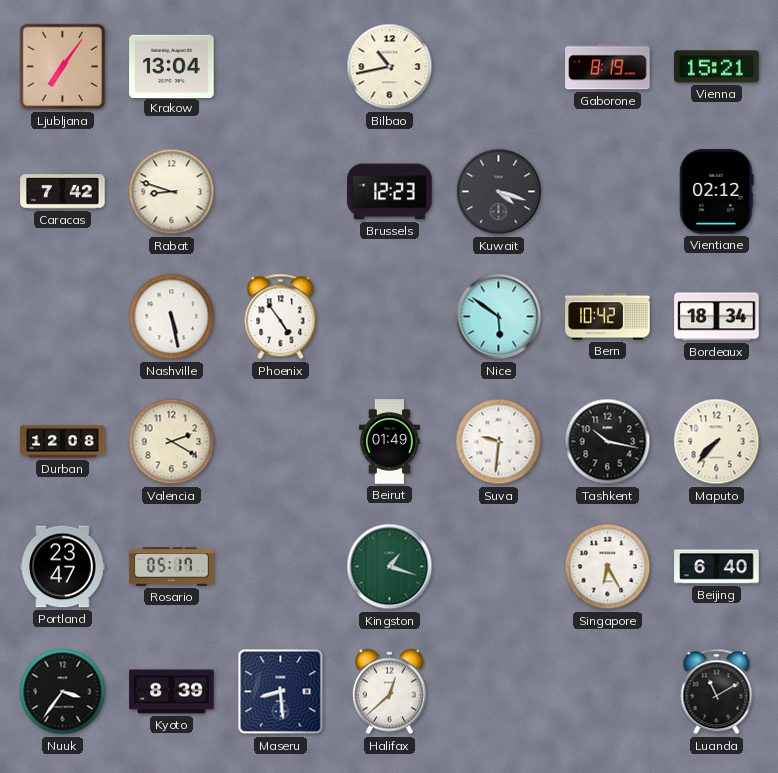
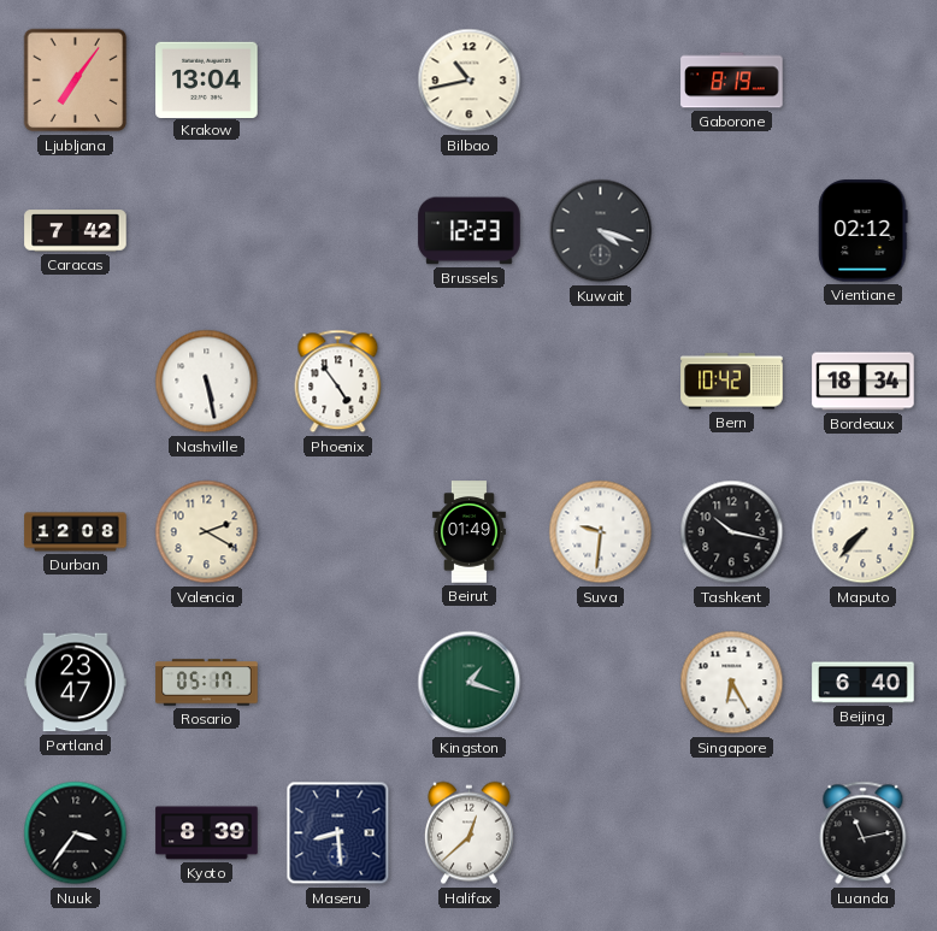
Vienna: 15:21 -> none
Rabat: 8:48 -> none
Nice: 5:51 -> none
Luanda: 11:10 -> 11:13
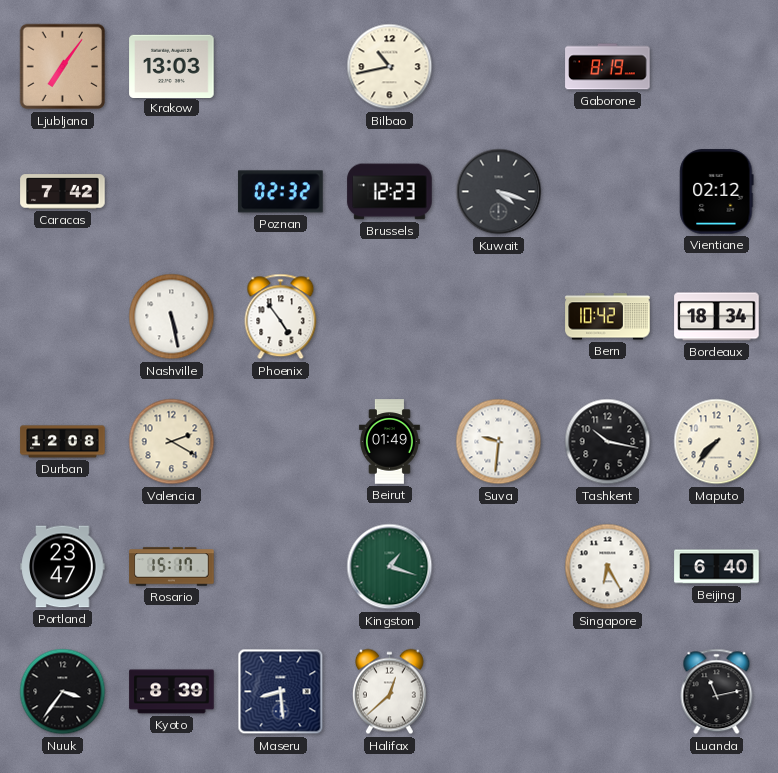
Krakow: 13:04 -> 13:03
Poznan: none -> 02:32
Rosario: 05:17 -> 15:17
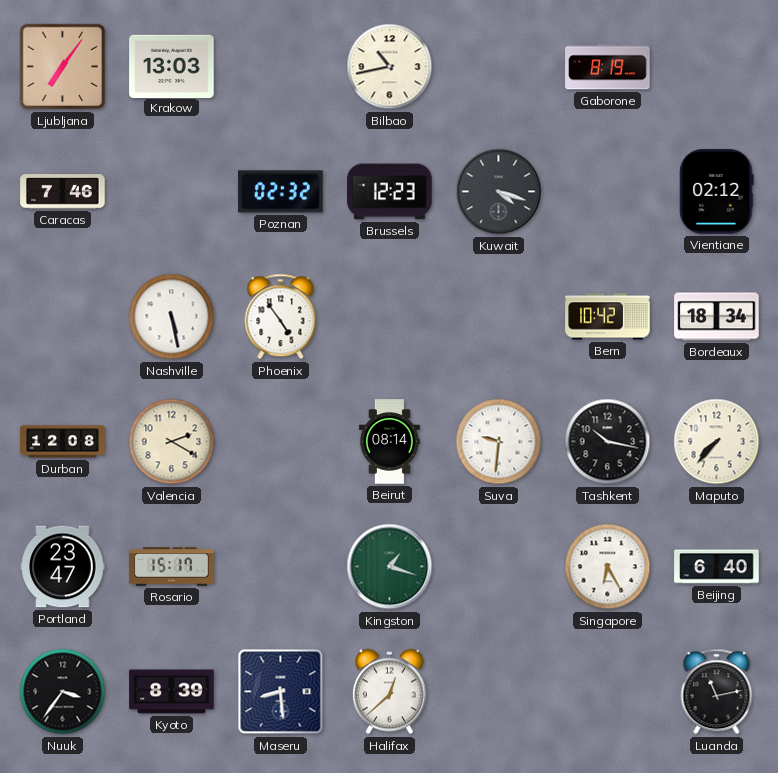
Caracas: 7:42 -> 7:46
Beirut: 01:49 -> 08:14
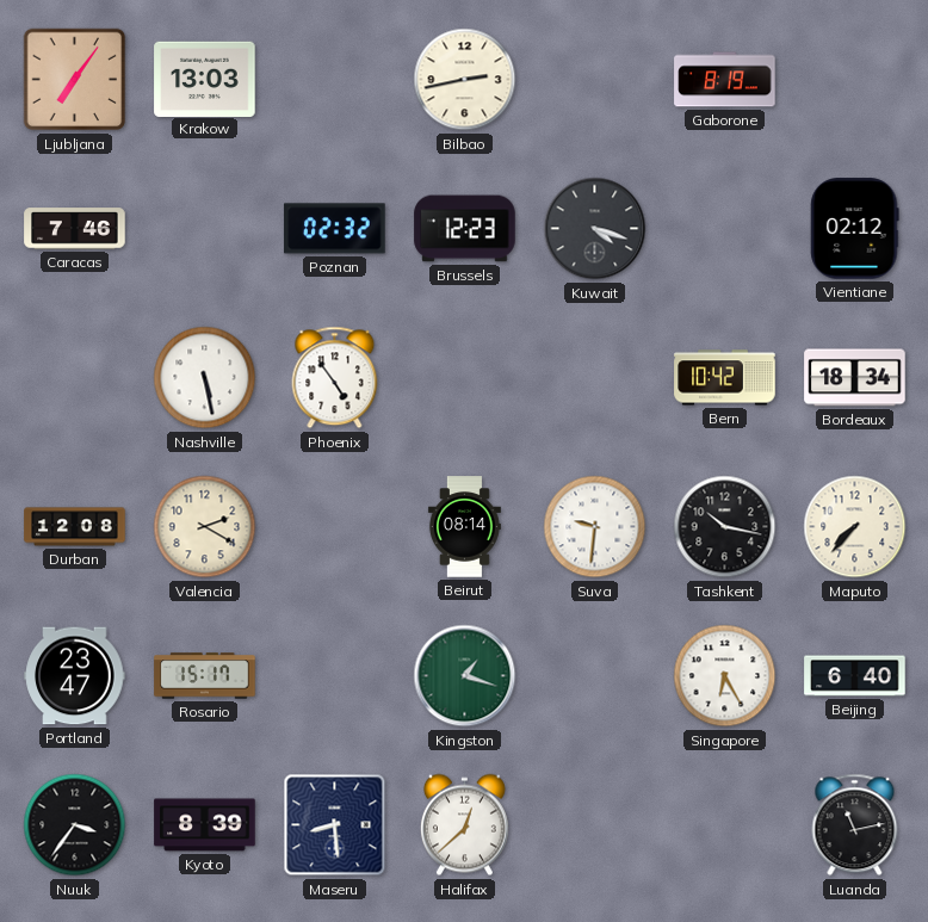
Bilbao: 10:43 -> 2:43
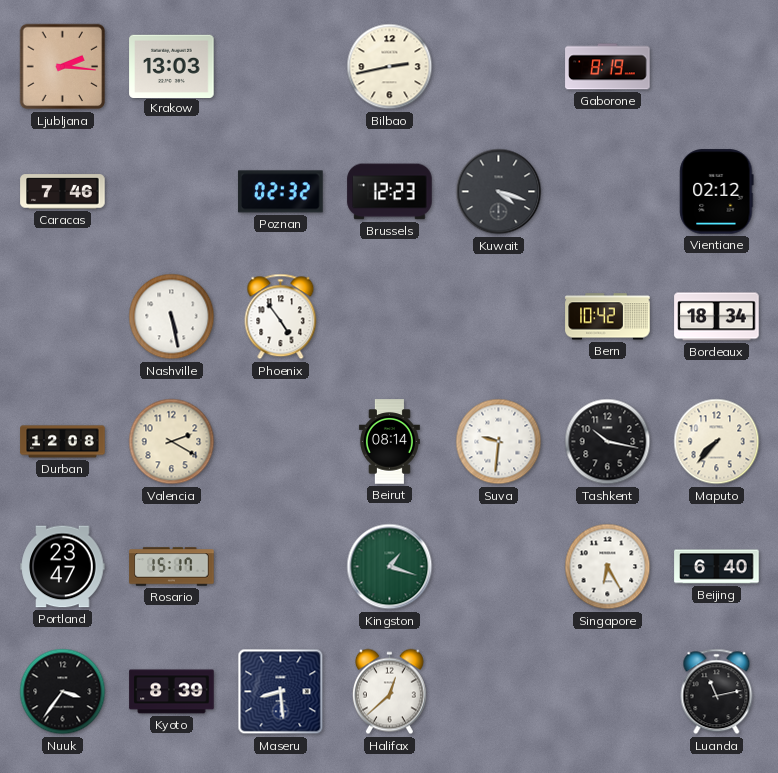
Ljubljana: 7:06 -> 2:16
